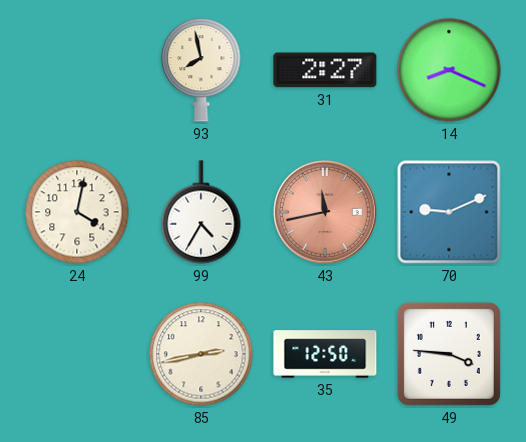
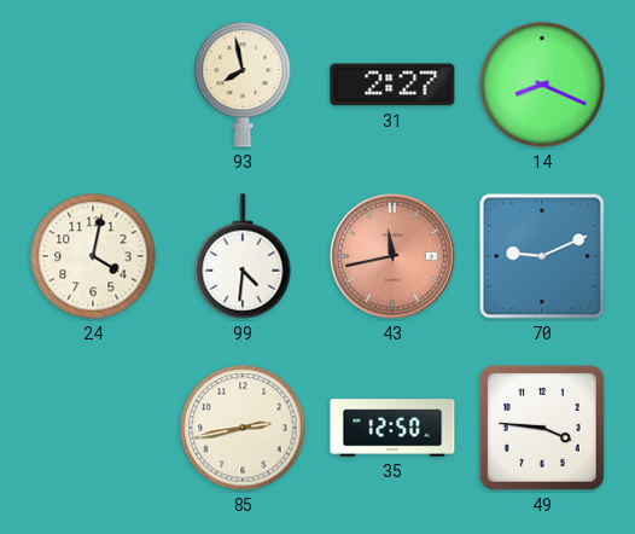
99: 4:35 -> 4:31
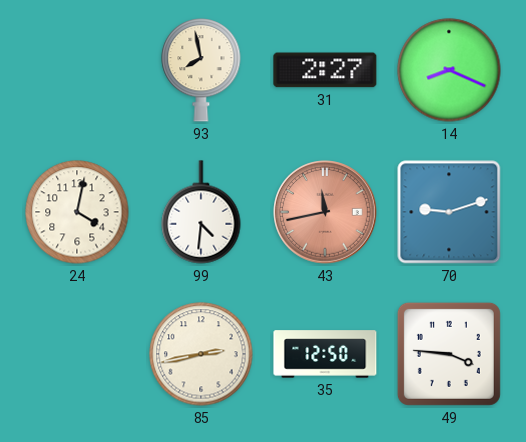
70: 9:11 -> 9:12
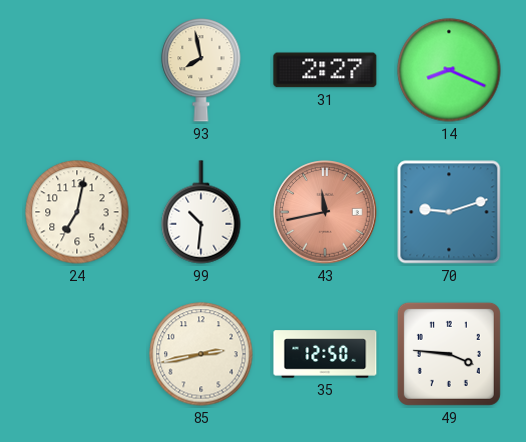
24: 4:02 -> 7:02
99: 4:31 -> 10:31
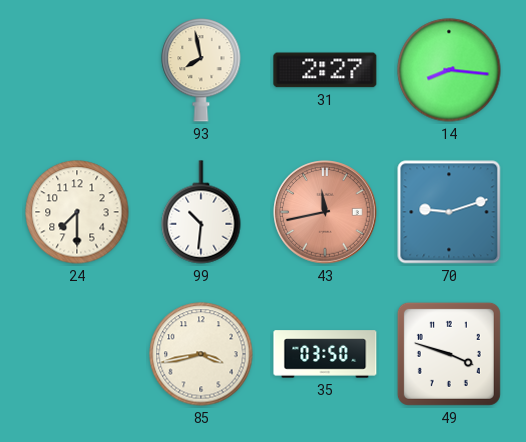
14: 8:19 -> 8:16
24: 7:02 -> 7:30
85: 2:43 -> 3:43
35: 12:50 -> 03:50
49: 3:46 -> 3:48
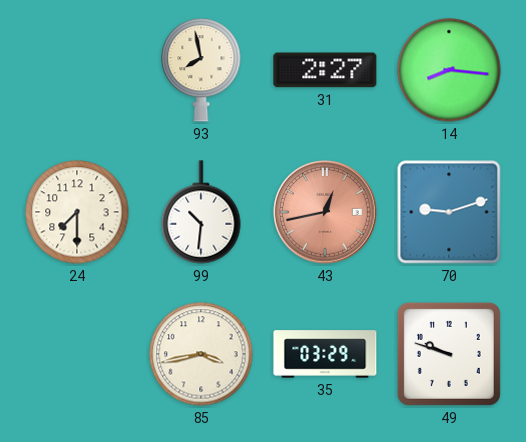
43: 11:43 -> 12:43
35: 03:50 -> 03:29
49: 3:48 -> 9:48
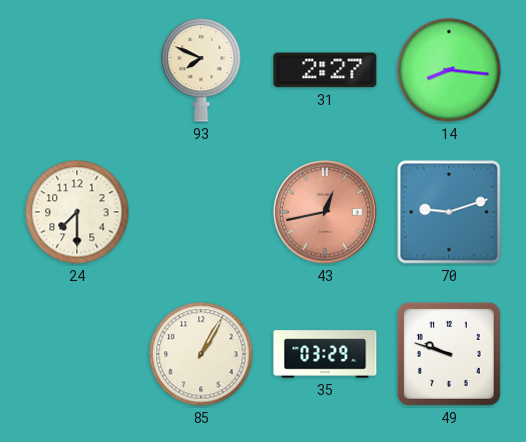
93: 7:58 -> 7:49
99: 10:31 -> none
85: 3:43 -> 1:05
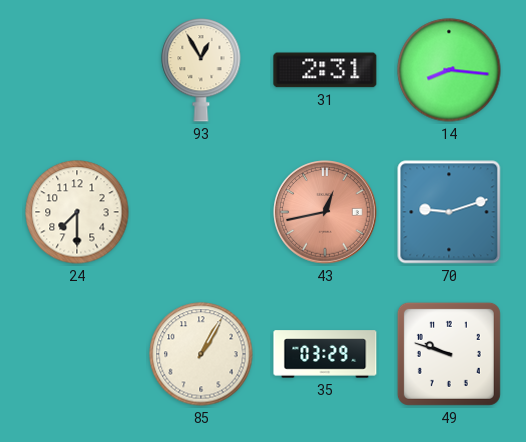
93: 7:49 -> 12:55
31: 2:27 -> 2:31
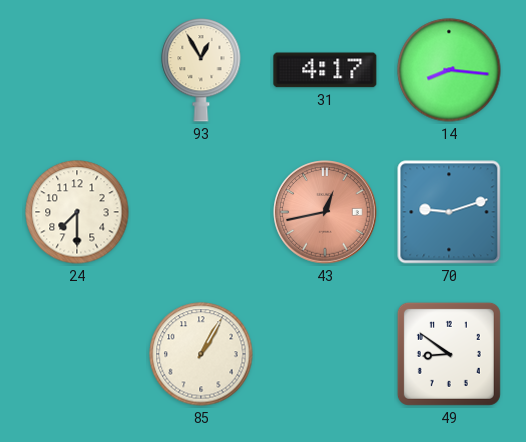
31: 2:31 -> 4:17
35: 03:29 -> none
49: 9:48 -> 8:51
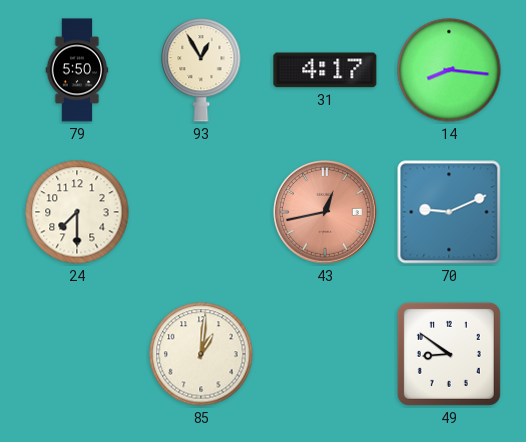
79: none -> 5:50
70: 9:12 -> 9:11
85: 1:05 -> 1:01
